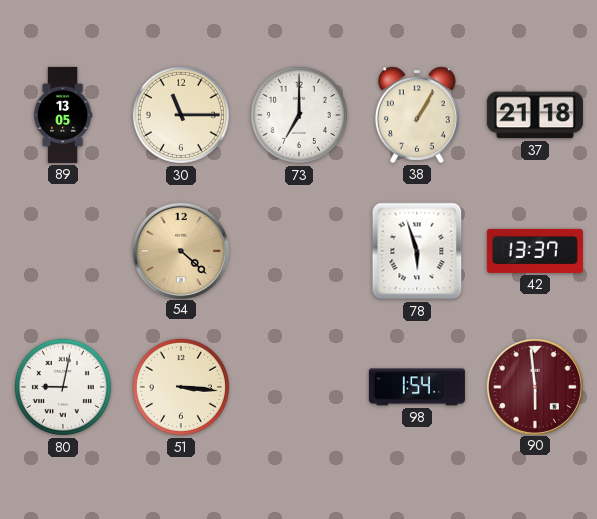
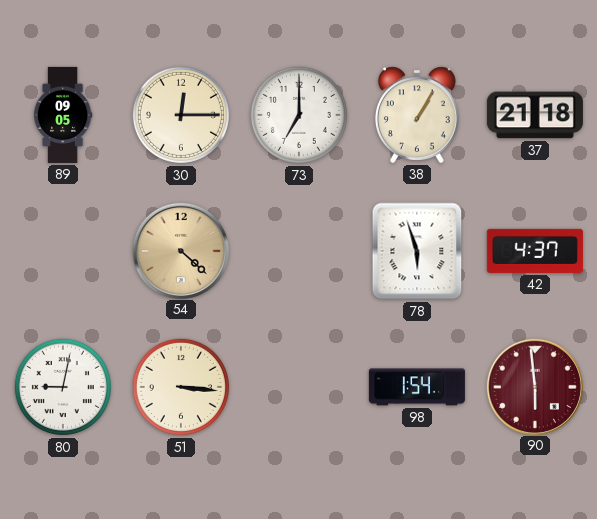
89: 13:05 -> 09:05
30: 11:15 -> 12:15
42: 13:37 -> 4:37
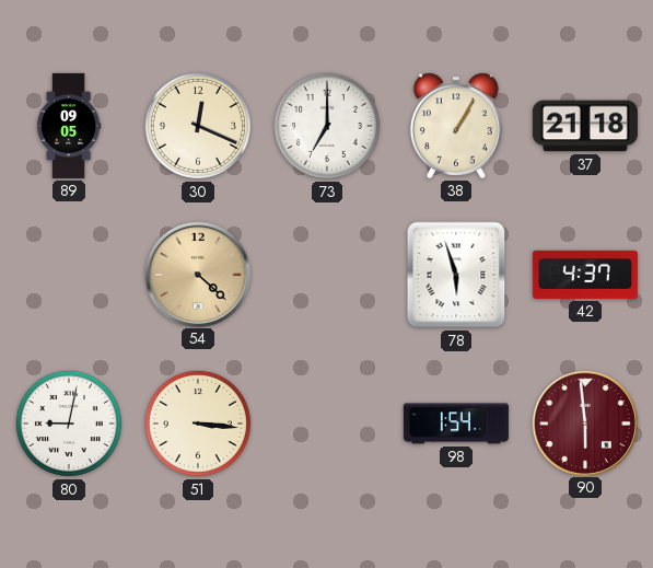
30: 12:15 -> 12:19
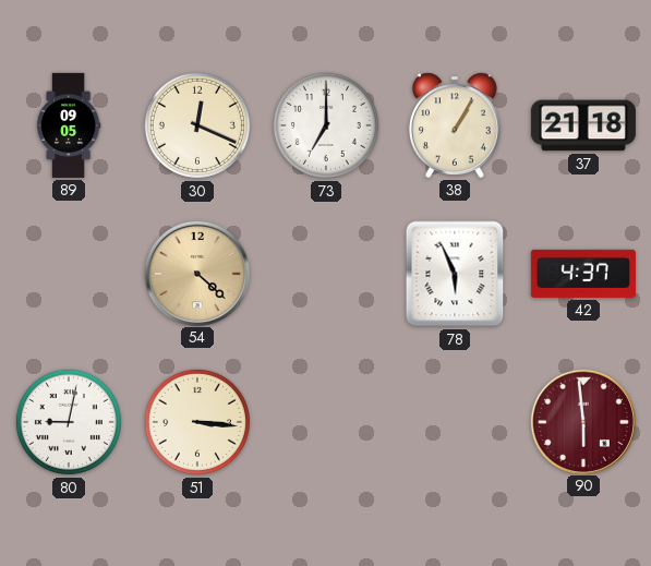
78: 5:57 -> 5:56
98: 1:54 -> none
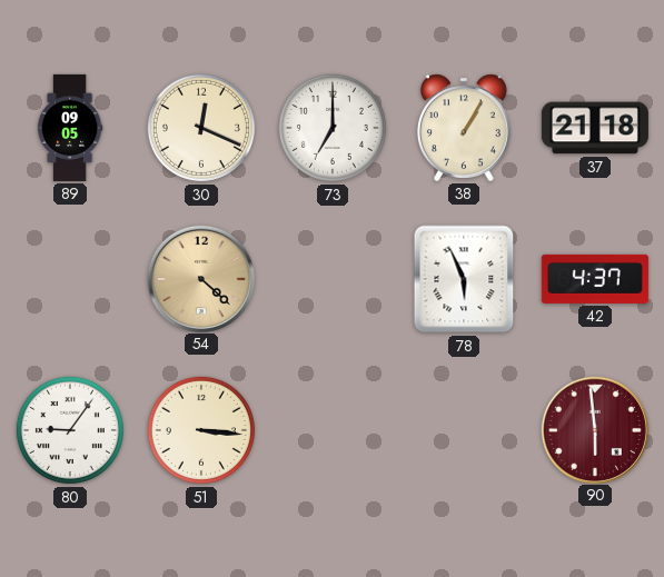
80: 9:02 -> 9:06
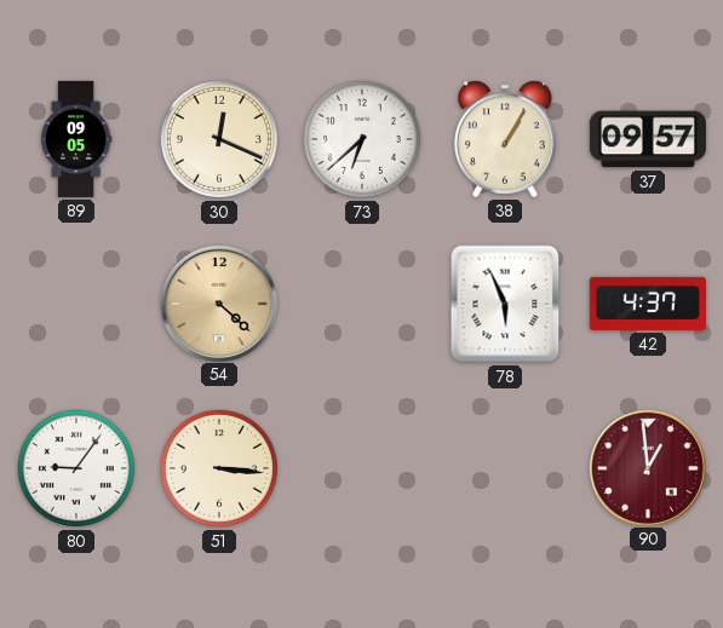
73: 7:00 -> 6:38
37: 21:18 -> 09:57
90: 5:59 -> 12:59
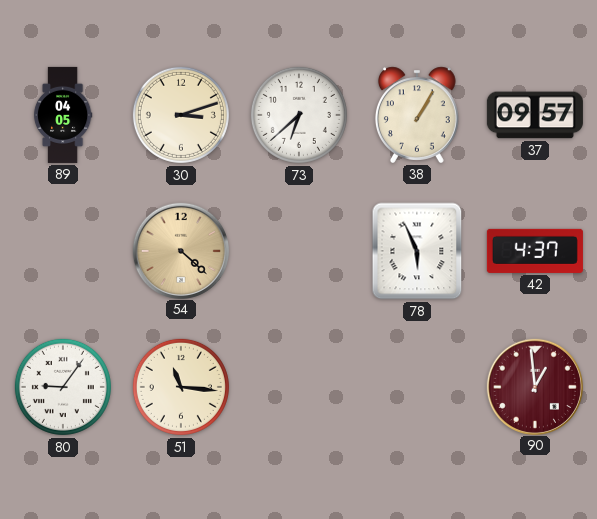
89: 09:05 -> 04:05
30: 12:19 -> 3:12
51: 3:16 -> 11:16
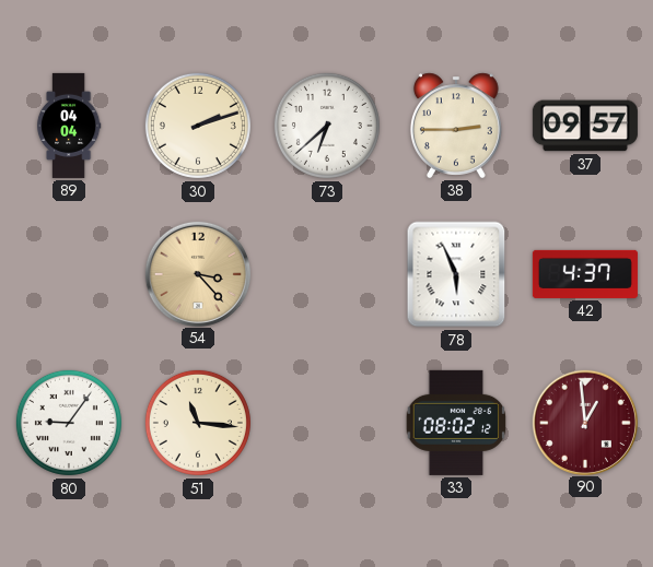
89: 04:05 -> 04:04
30: 3:12 -> 2:12
38: 1:05 -> 2:45
54: 4:22 -> 3:23
33: none -> 08:02
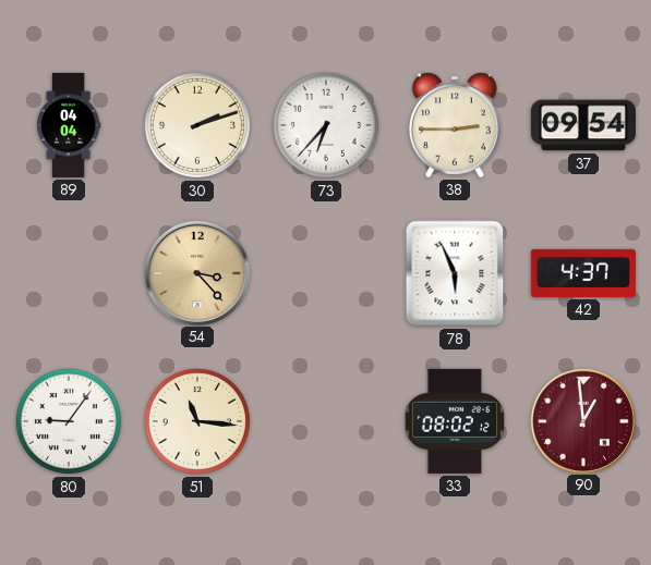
73: 6:38 -> 6:37
37: 09:57 -> 09:54
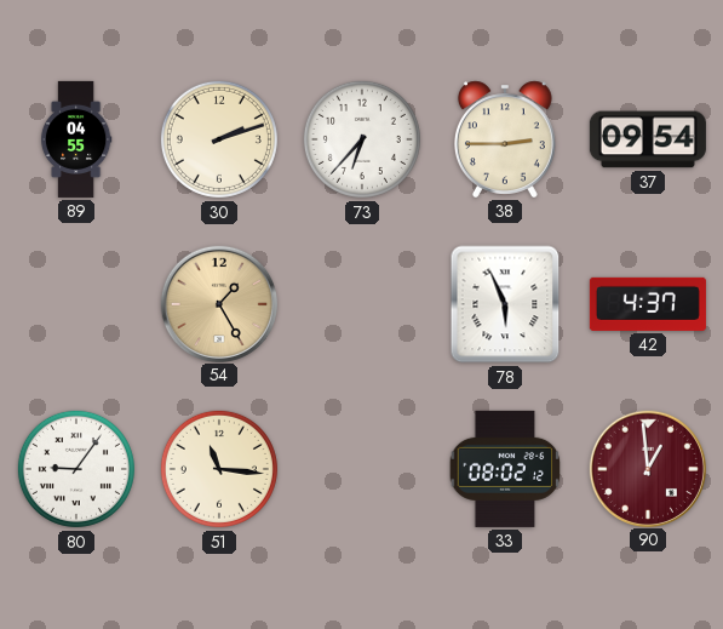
89: 04:04 -> 04:55
54: 3:23 -> 1:25
